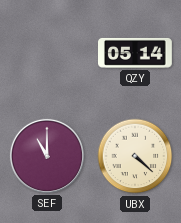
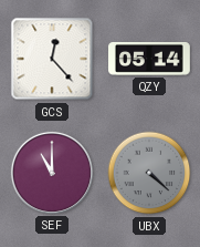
GCS: none -> 12:23
UBX dial: cream -> grey
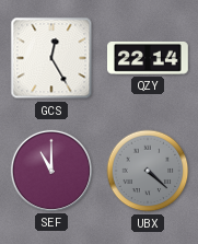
GCS: 12:23 -> 12:25
QZY: 05:14 -> 22:14
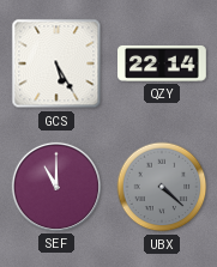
GCS: 12:25 -> 5:25
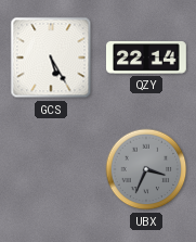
SEF: 11:00 -> none
UBX: 4:22 -> 3:34
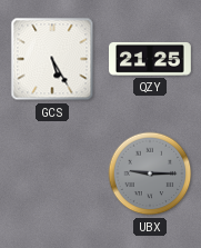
QZY: 22:14 -> 21:25
UBX: 3:34 -> 9:15
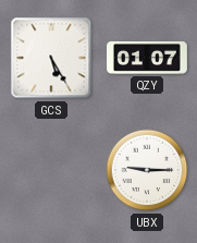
QZY: 21:25 -> 01:07
UBX dial: grey -> white
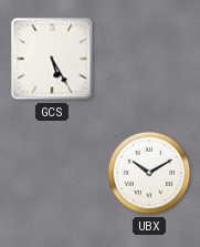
QZY: 01:07 -> none
UBX: 9:15 -> 10:10
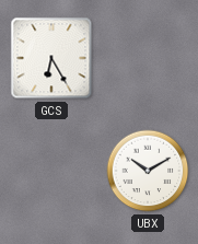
GCS: 5:25 -> 6:25
